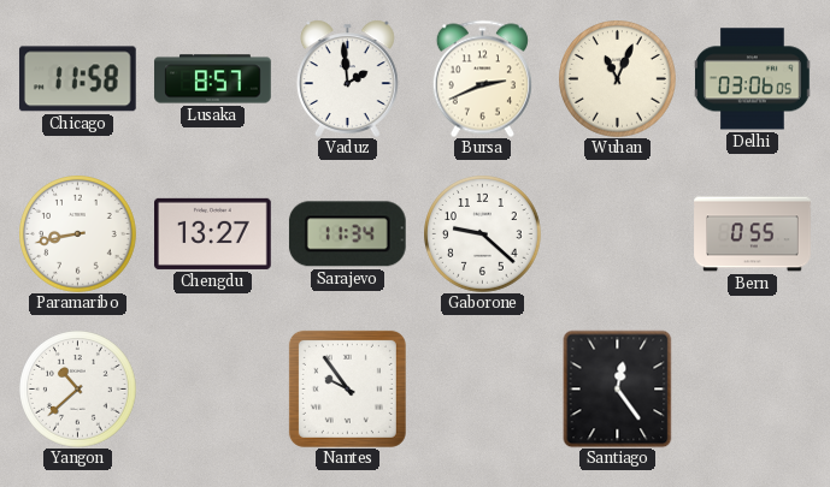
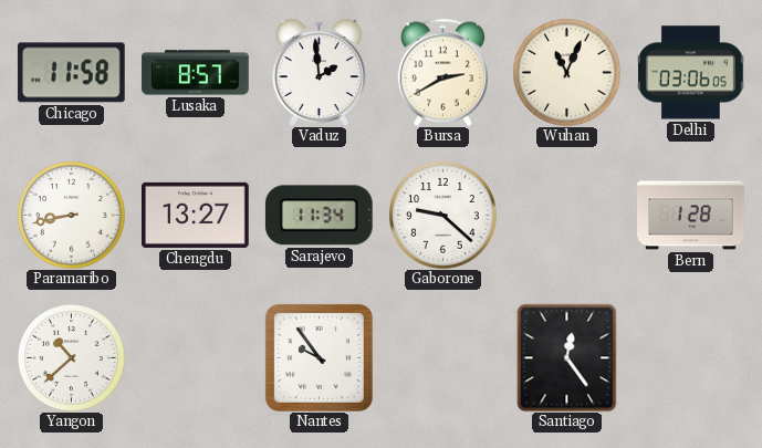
Bursa: 2:41 -> 2:40
Bern: 0:55 -> 1:28
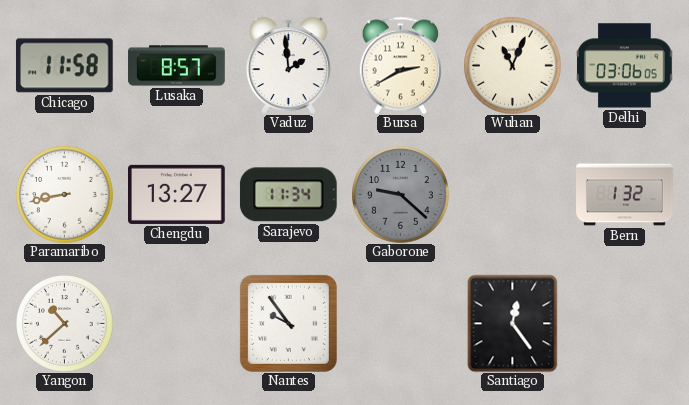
Gaborone dial: white -> grey
Bern: 1:28 -> 1:32
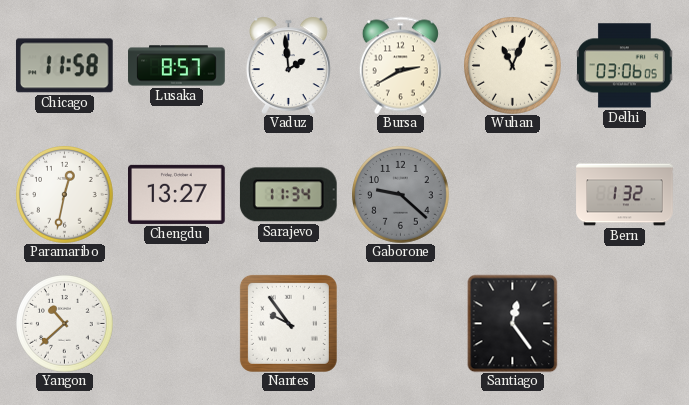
Paramaribo: 8:43 -> 12:32
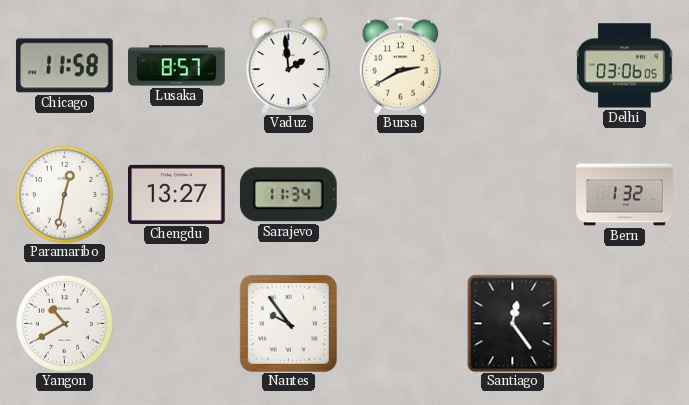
Wuhan: 11:04 -> none
Gaborone: 9:22 -> none
Yangon: 10:38 -> 10:40
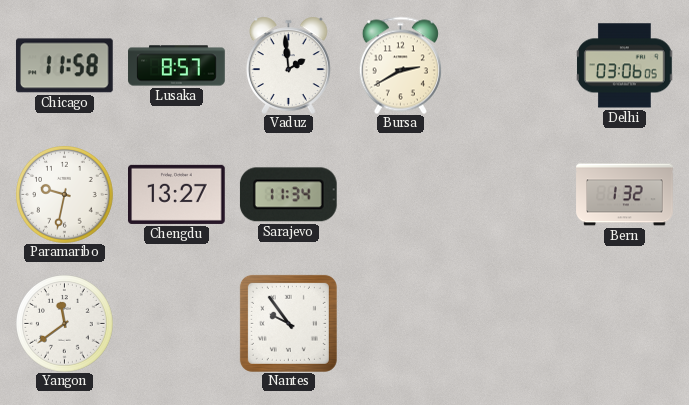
Paramaribo: 12:32 -> 9:32
Yangon: 10:40 -> 11:39
Santiago: 12:24 -> none
